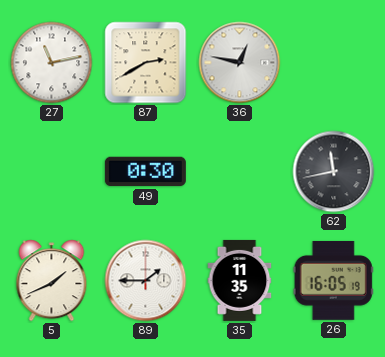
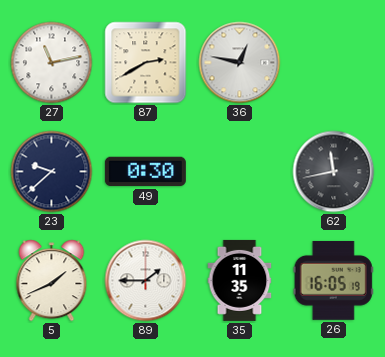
23: none -> 9:38
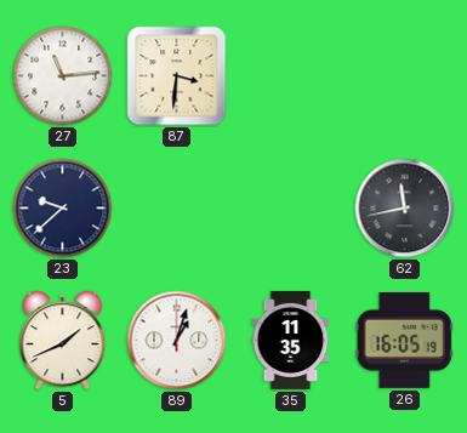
27: 11:13 -> 11:14
87: 2:40 -> 3:31
36: 12:47 -> none
49: 0:30 -> none
89: 1:45 -> 1:03
